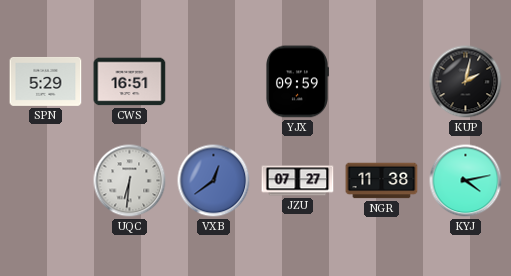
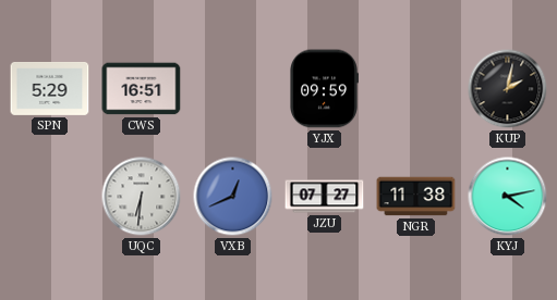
VXB: 12:39 -> 12:41
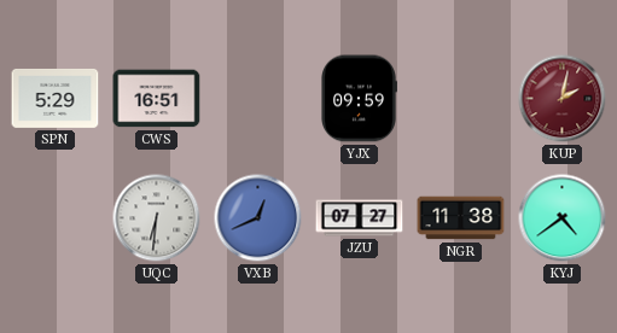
KUP dial: black -> burgundy
KYJ: 4:13 -> 4:39
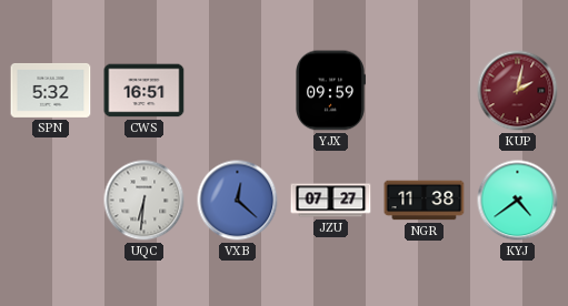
SPN: 5:29 -> 5:32
VXB: 12:41 -> 12:22
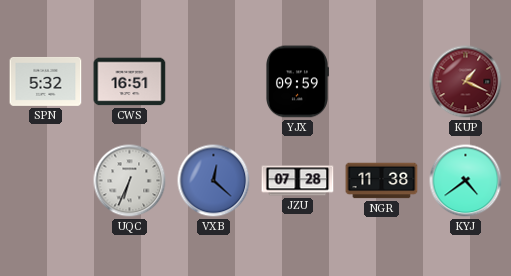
KUP: 2:02 -> 1:19
UQC: 6:31 -> 6:34
JZU: 07:27 -> 07:28
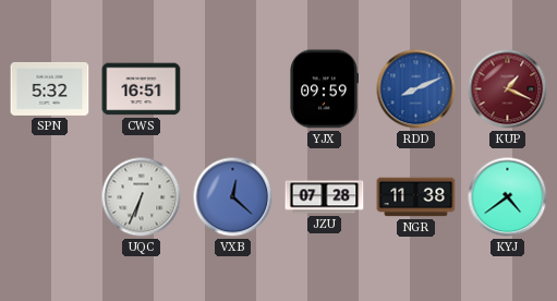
RDD: none -> 8:11
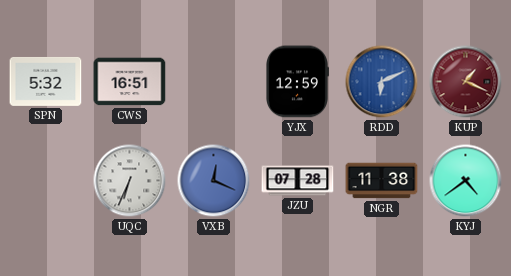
YJX: 09:59 -> 12:59
RDD: 8:11 -> 6:11
VXB: 12:22 -> 12:19
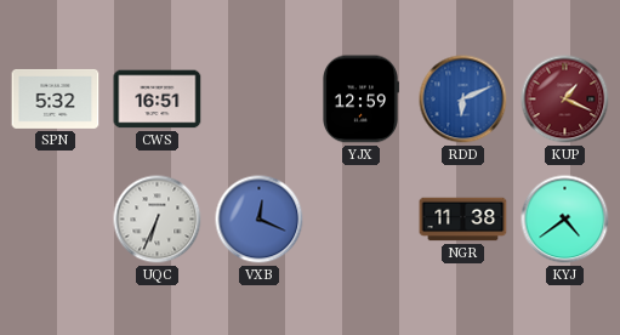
JZU: 07:28 -> none
